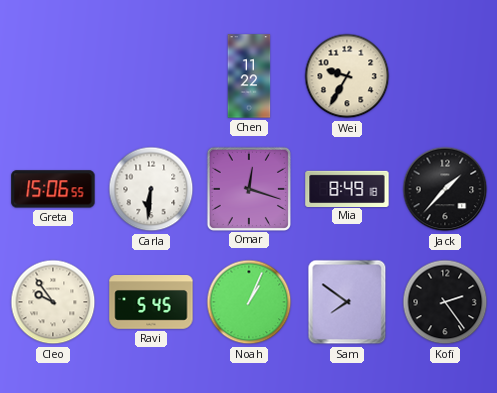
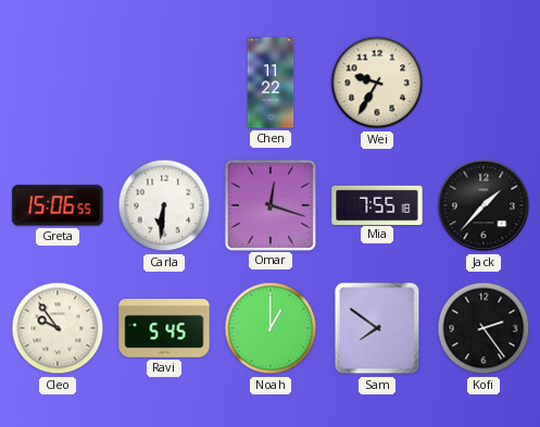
Mia: 8:49 -> 7:55
Noah: 1:04 -> 1:00
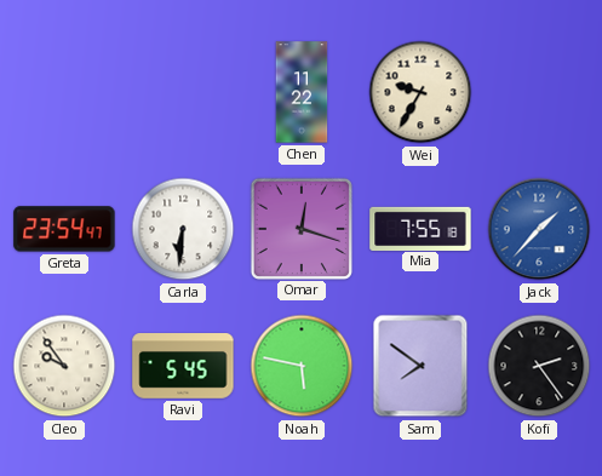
Greta: 15:06 -> 23:54
Jack dial: black -> blue
Noah: 1:00 -> 5:47
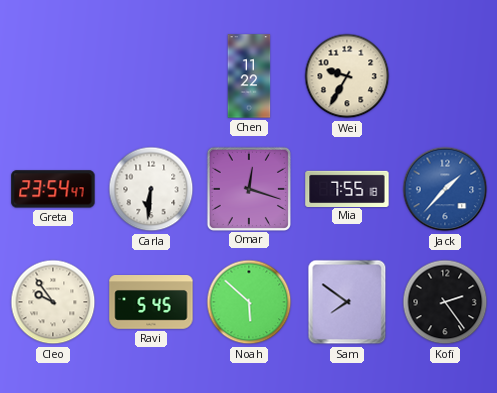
Noah: 5:47 -> 5:52
